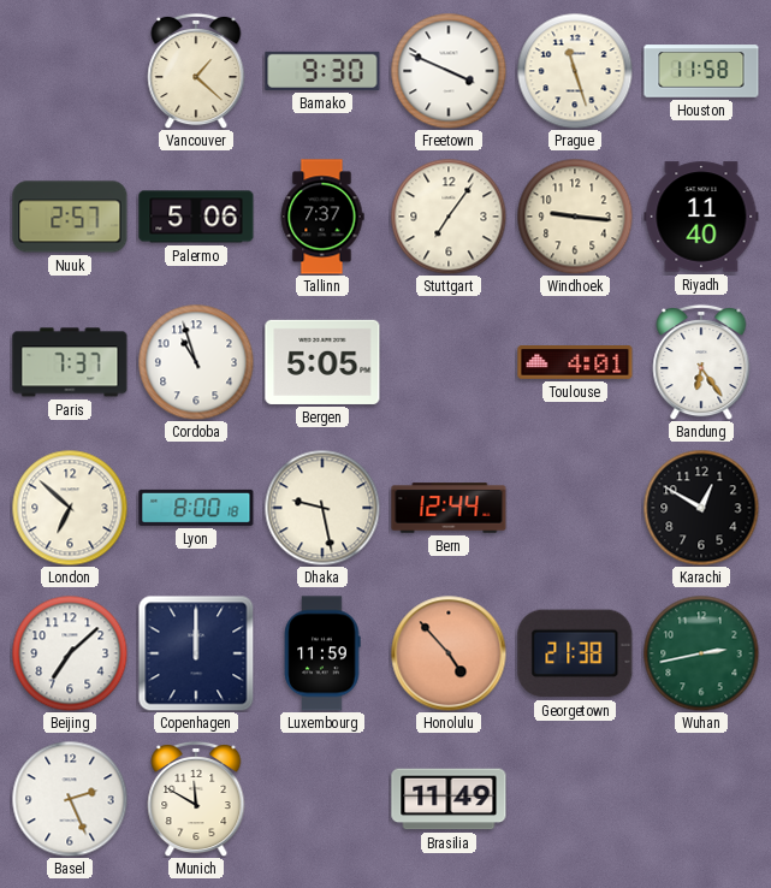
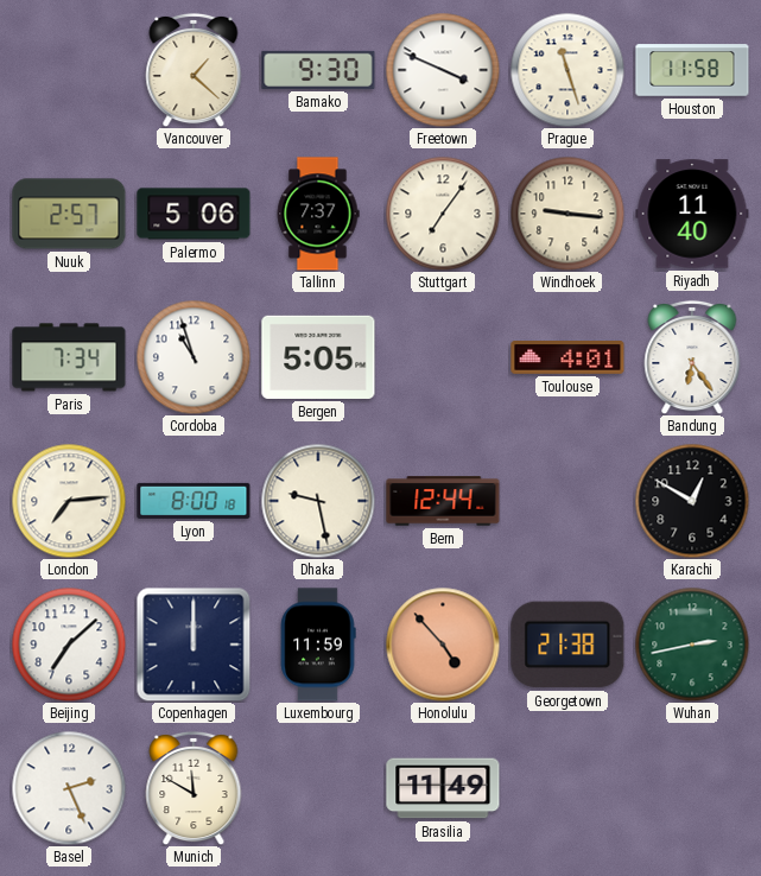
Paris: 7:37 -> 7:34
London: 6:52 -> 7:14
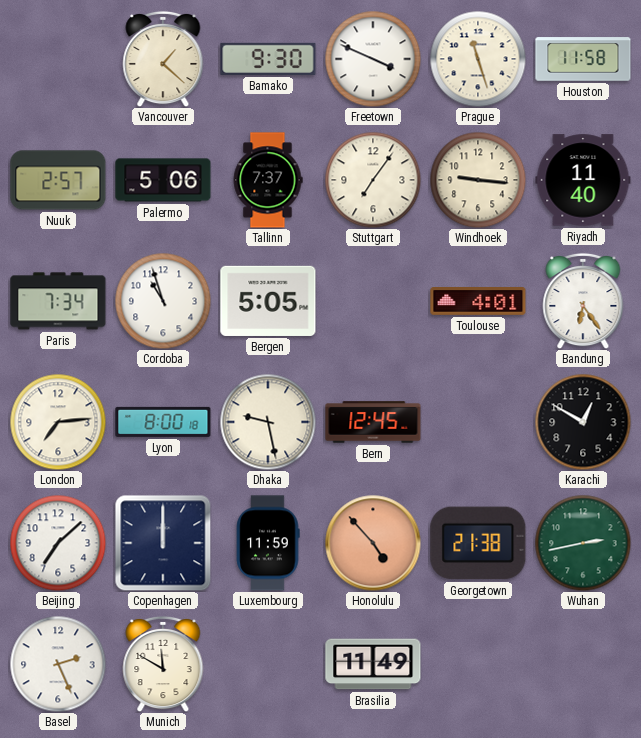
Bern: 12:44 -> 12:45
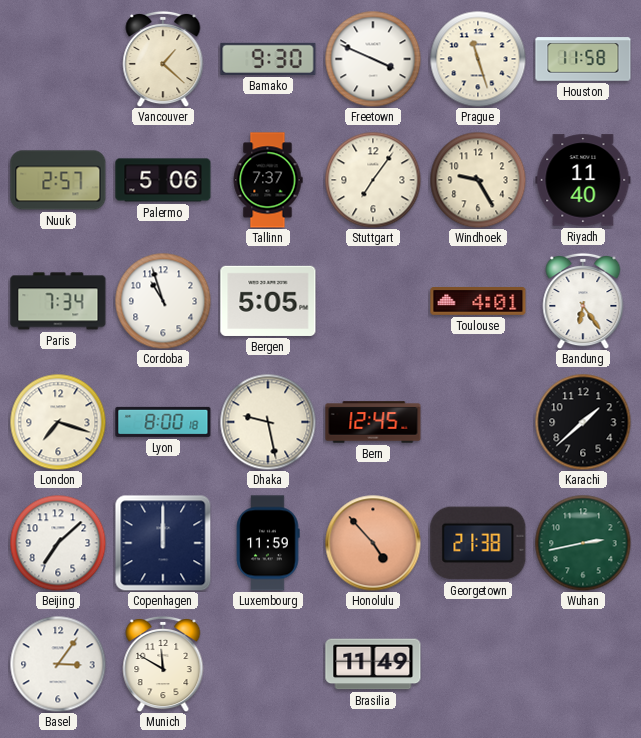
Windhoek: 9:16 -> 9:25
London: 7:14 -> 7:18
Karachi: 12:50 -> 1:38
Basel: 2:26 -> 3:06
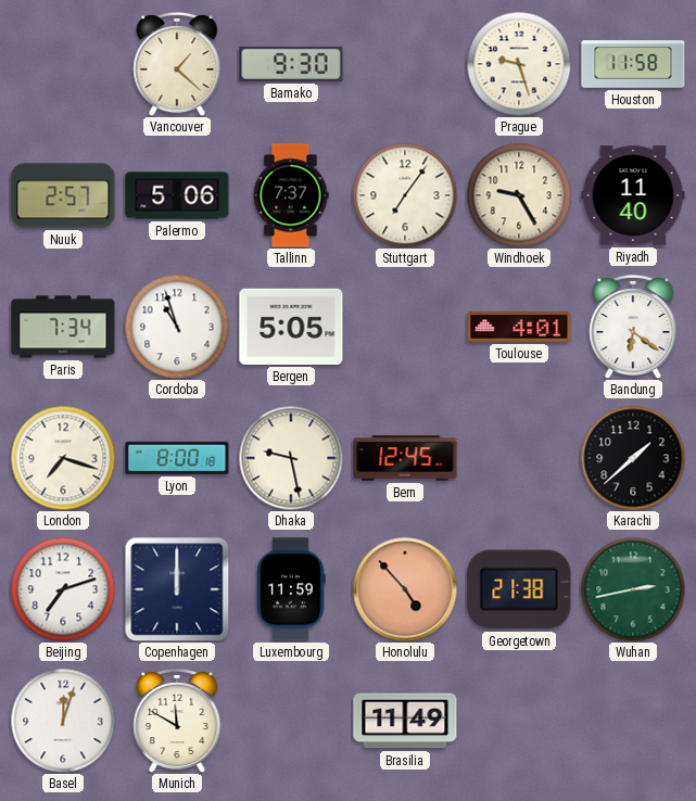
Freetown: 3:49 -> none
Prague: 11:27 -> 9:27
Bandung: 6:24 -> 6:21
Beijing: 7:08 -> 7:12
Basel: 3:06 -> 12:03
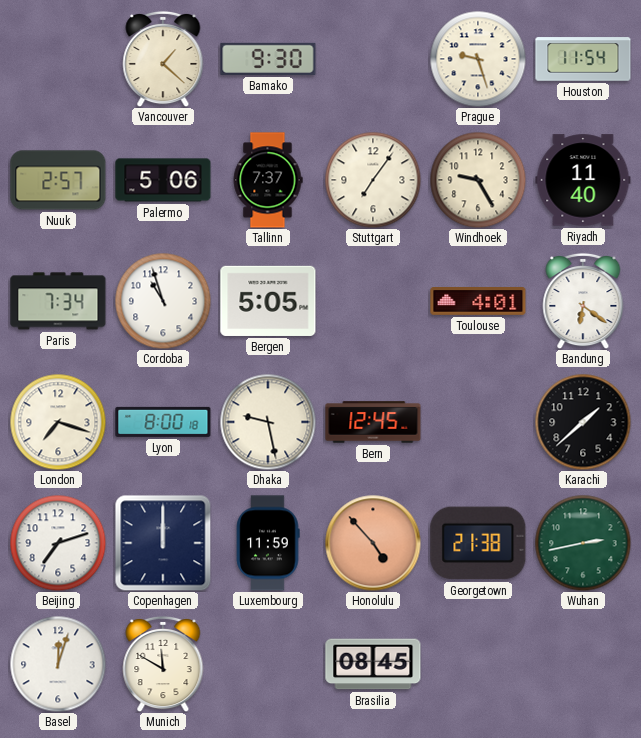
Houston: 11:58 -> 11:54
Brasilia: 11:49 -> 08:45
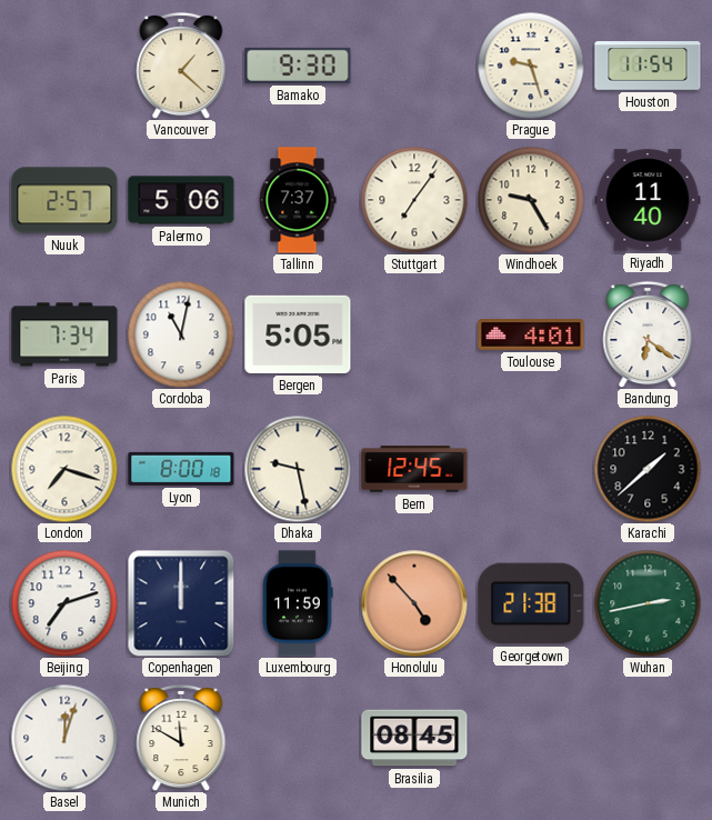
Cordoba: 10:57 -> 11:02
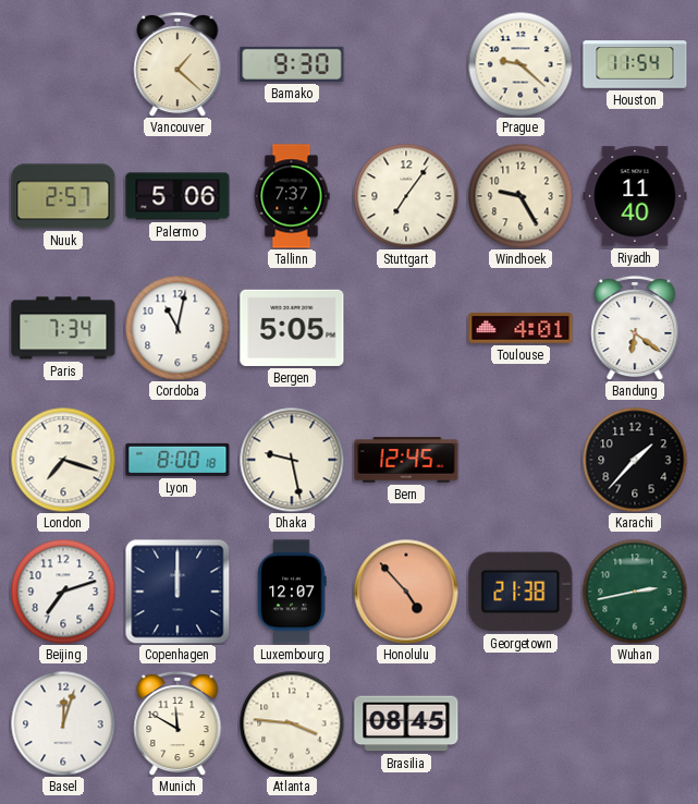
Prague: 9:27 -> 9:22
Karachi: 1:38 -> 1:37
Luxembourg: 11:59 -> 12:07
Atlanta: none -> 3:46
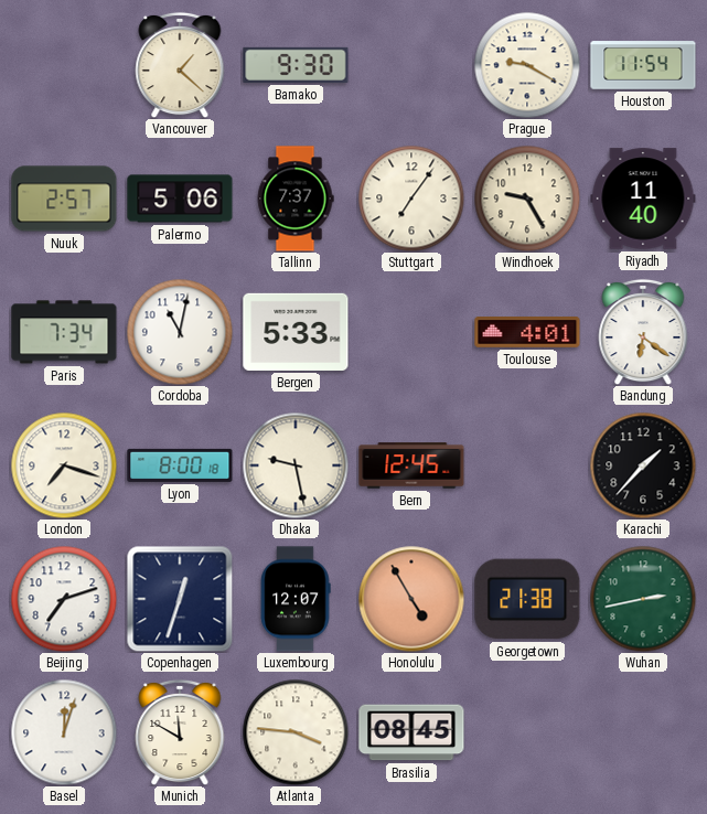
Prague: 9:22 -> 9:20
Bergen: 5:05 -> 5:33
Copenhagen: 12:00 -> 12:33
Honolulu: 4:53 -> 4:55
